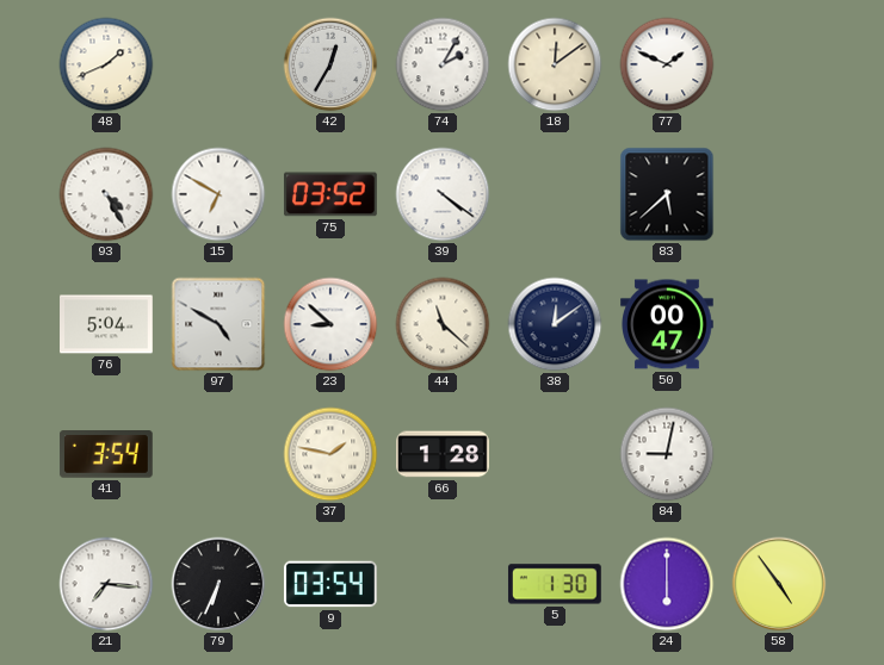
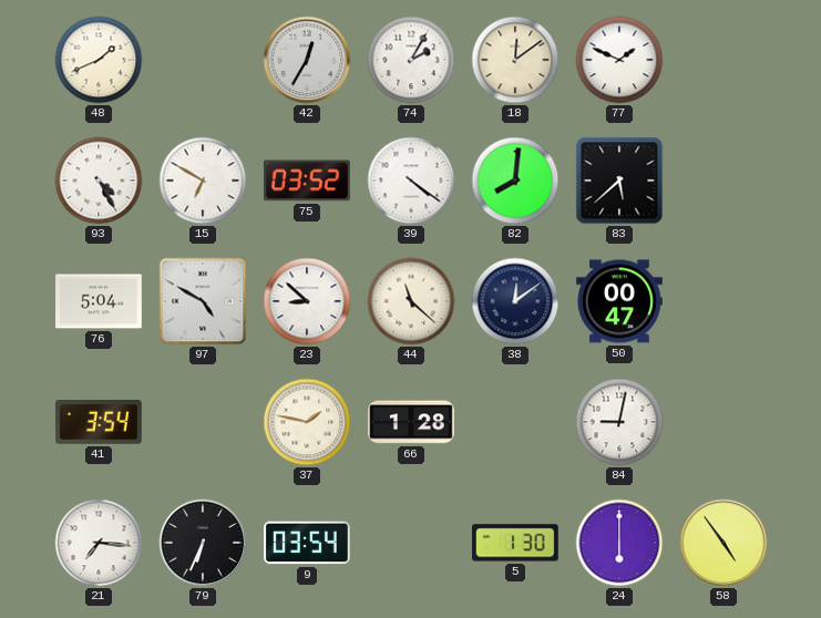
82: none -> 8:01
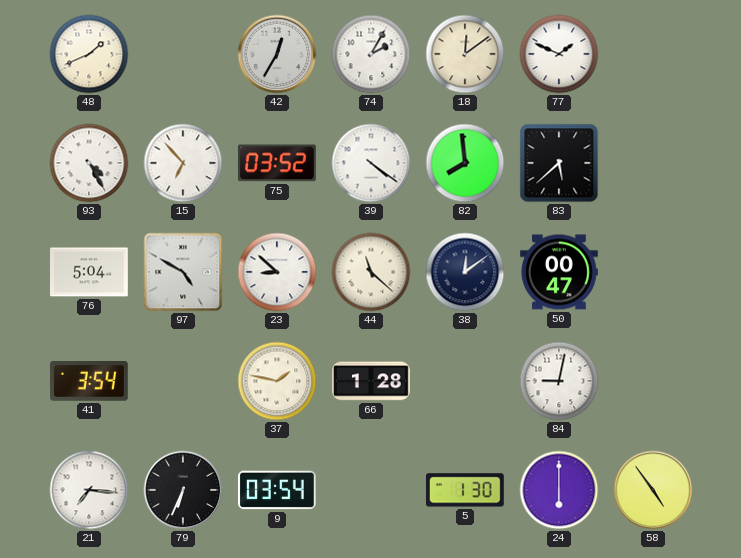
15: 6:50 -> 6:53
82: 8:01 -> 7:59
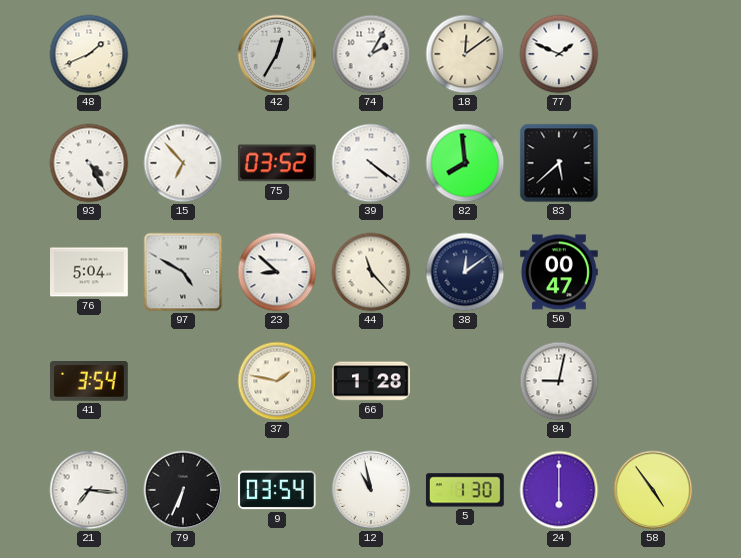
44: 11:22 -> 11:23
12: none -> 10:58
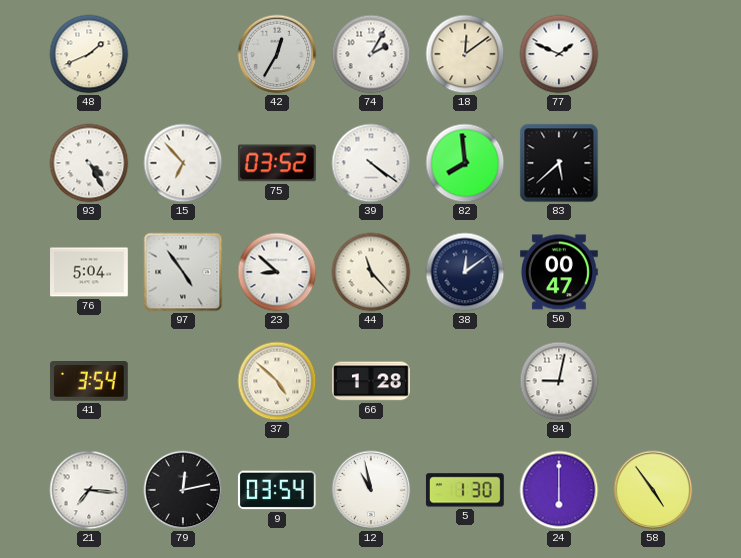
97: 4:50 -> 4:54
37: 1:47 -> 4:52
79: 6:34 -> 12:13
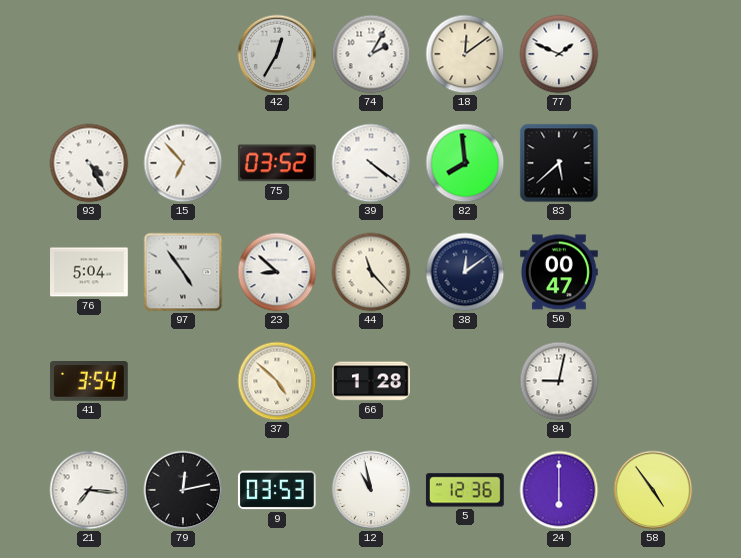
48: 1:41 -> none
9: 03:54 -> 03:53
5: 1:30 -> 12:36
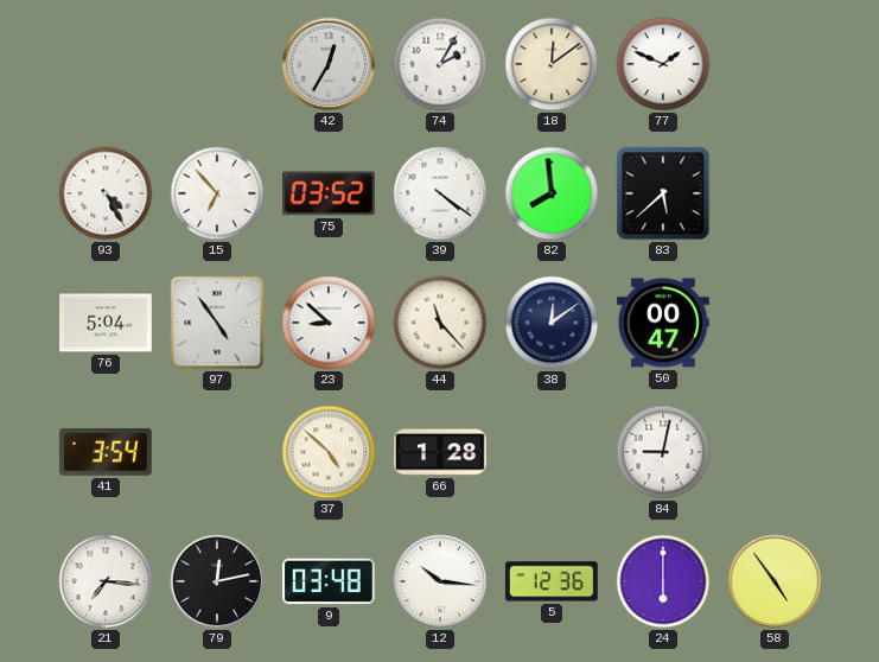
9: 03:53 -> 03:48
12: 10:58 -> 10:16
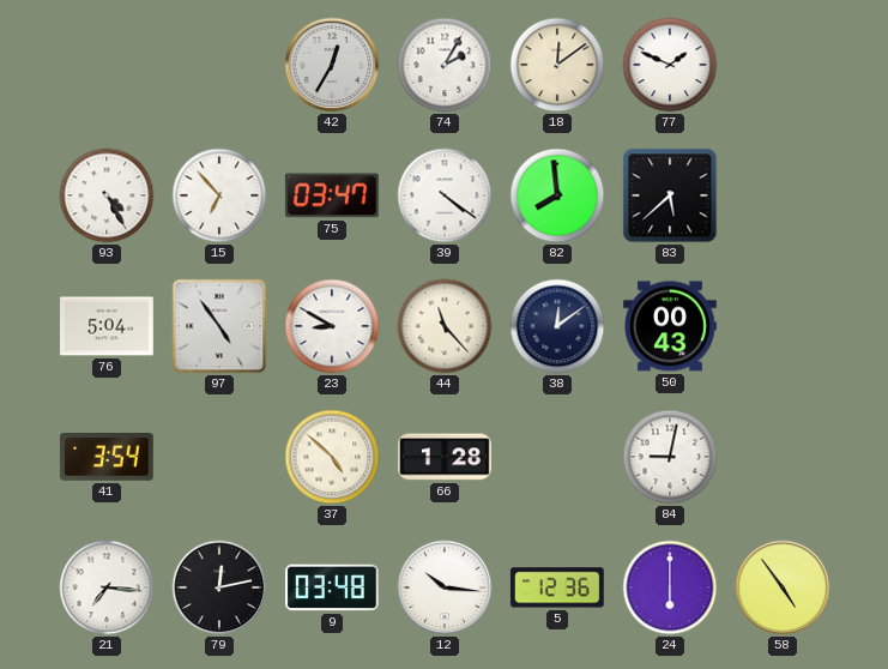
75: 03:52 -> 03:47
23: 8:52 -> 8:50
50: 00:47 -> 00:43
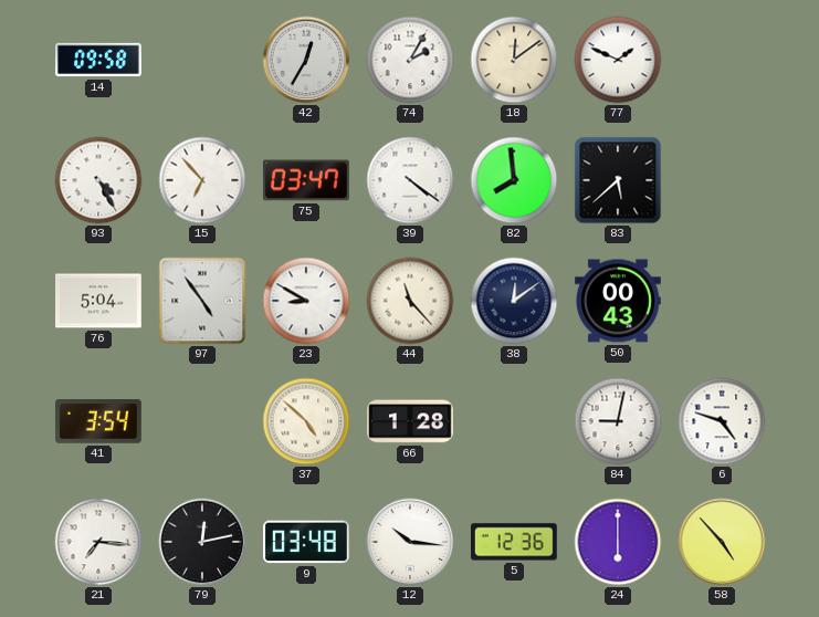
14: none -> 09:58
6: none -> 4:48
58: 4:54 -> 4:53
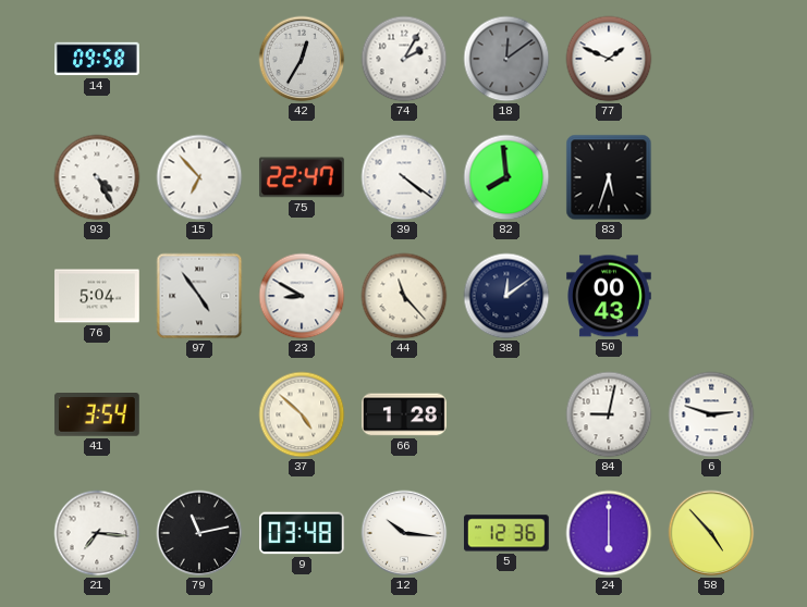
18 dial: cream -> grey
75: 03:47 -> 22:47
83: 5:38 -> 5:33
6: 4:48 -> 2:48
79: 12:13 -> 11:13
